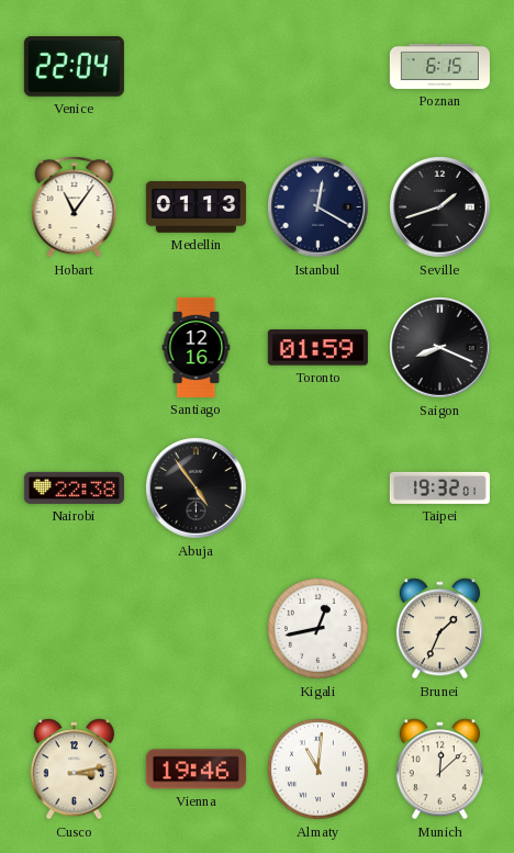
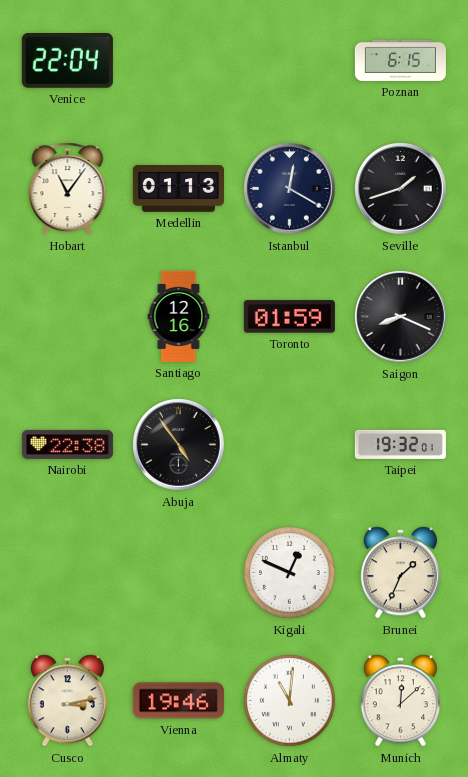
Kigali: 12:43 -> 12:49
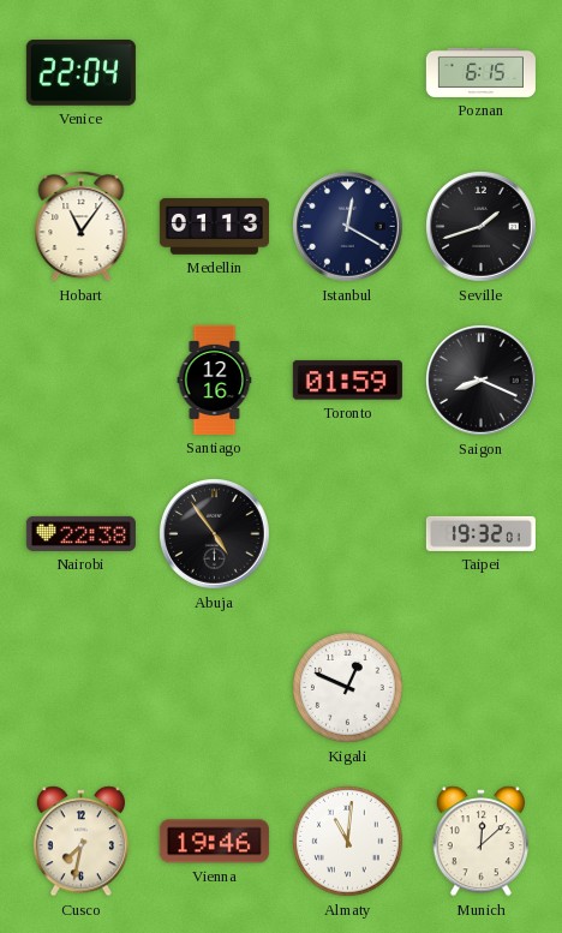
Brunei: 1:34 -> none
Cusco: 3:13 -> 7:32
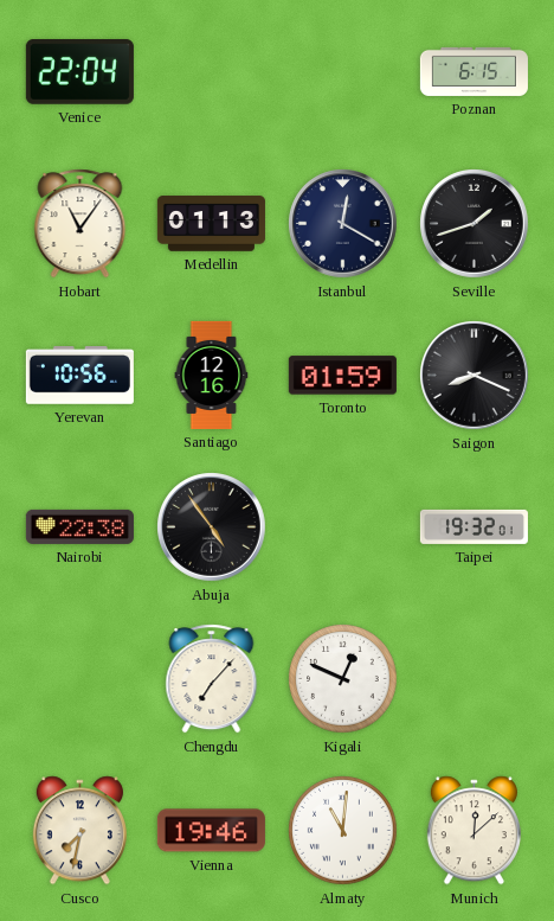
Yerevan: none -> 10:56
Chengdu: none -> 7:07
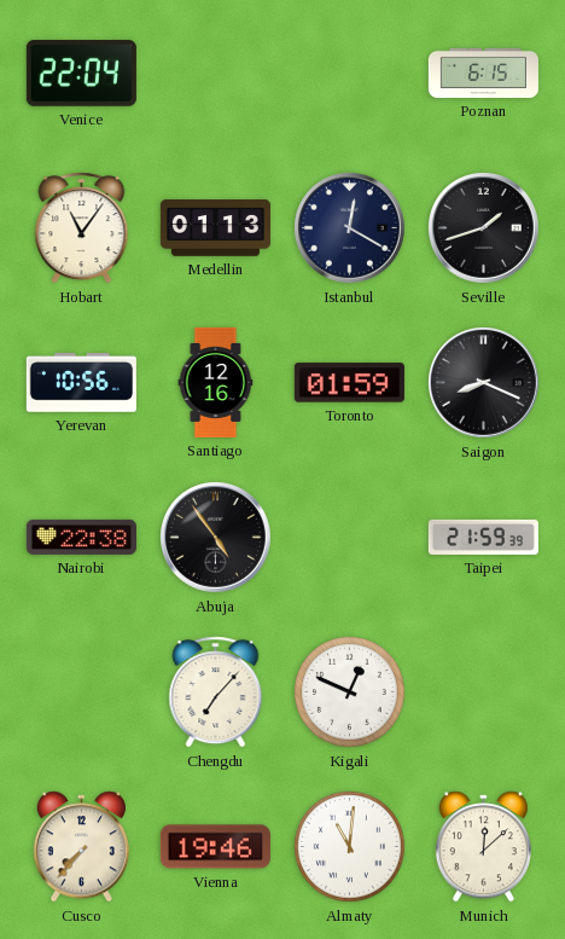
Taipei: 19:32 -> 21:59
Cusco: 7:32 -> 7:37
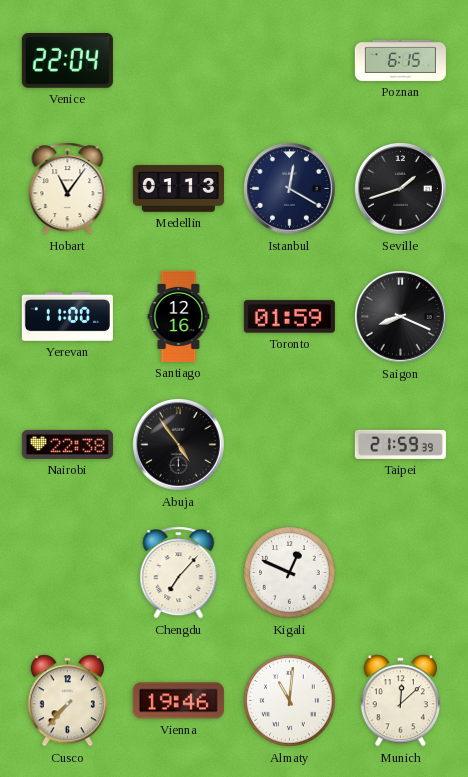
Yerevan: 10:56 -> 11:00
